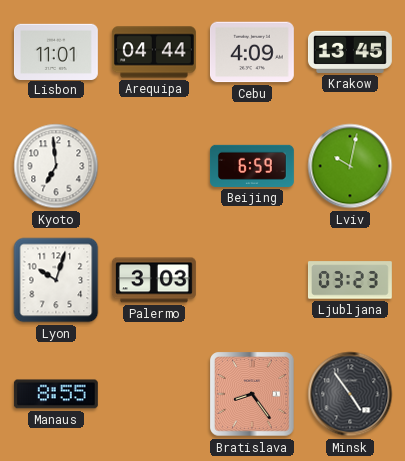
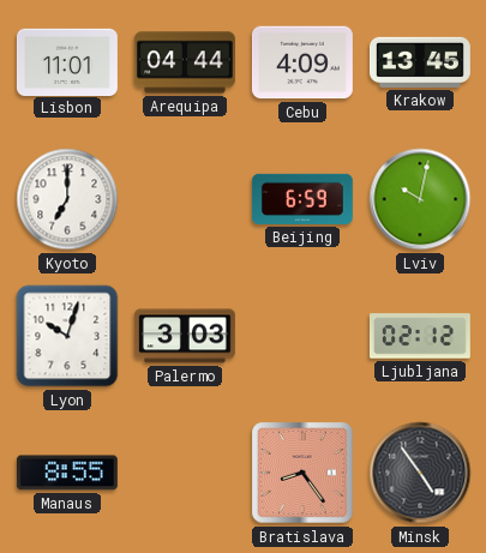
Kyoto: 6:59 -> 7:00
Ljubljana: 03:23 -> 02:12
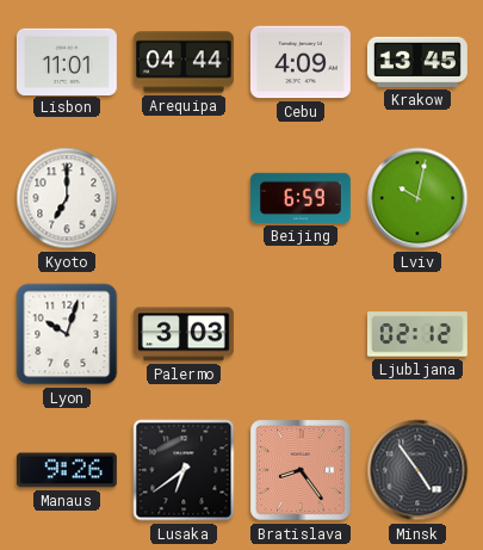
Manaus: 8:55 -> 9:26
Lusaka: none -> 6:39
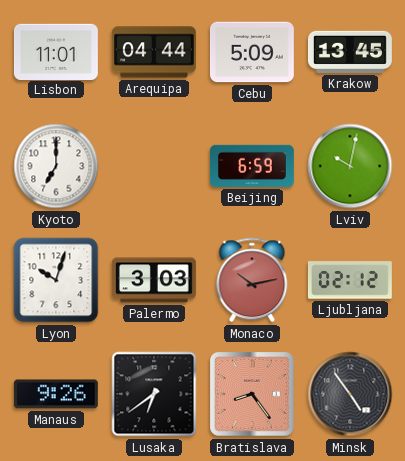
Cebu: 4:09 -> 5:09
Monaco: none -> 10:13
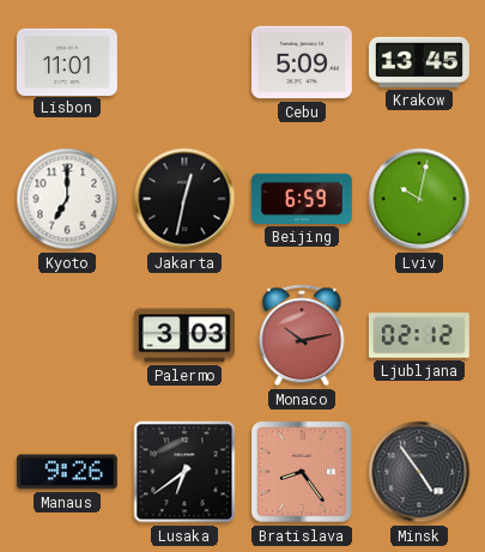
Arequipa: 04:44 -> none
Jakarta: none -> 12:32
Lyon: 10:03 -> none
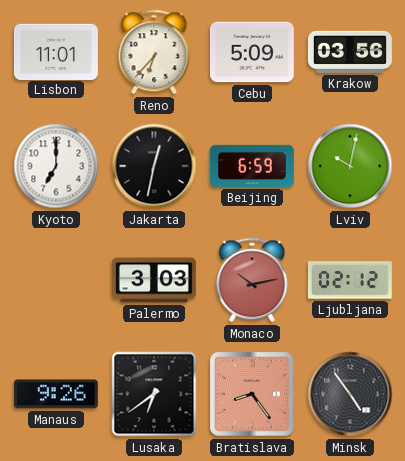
Reno: none -> 6:37
Krakow: 13:45 -> 03:56
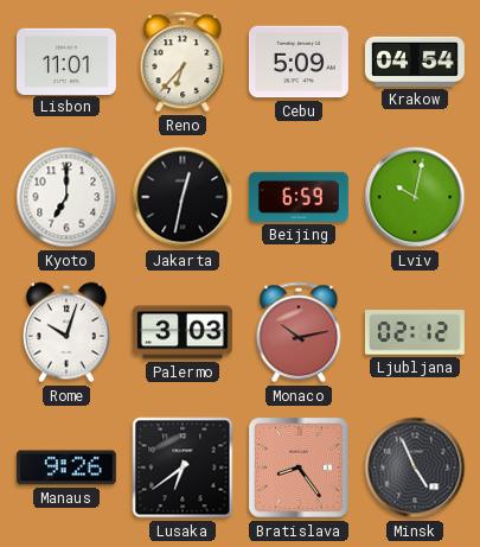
Krakow: 03:56 -> 04:54
Rome: none -> 10:03
Minsk: 4:54 -> 4:56
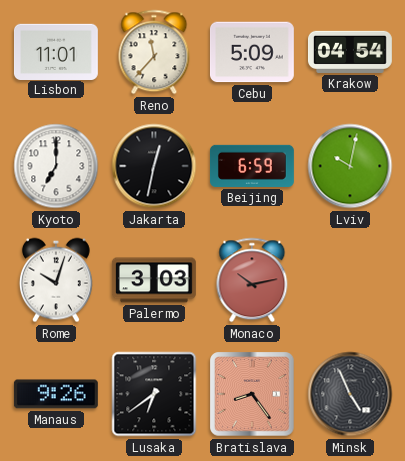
Reno: 6:37 -> 11:37
Ljubljana: 02:12 -> none
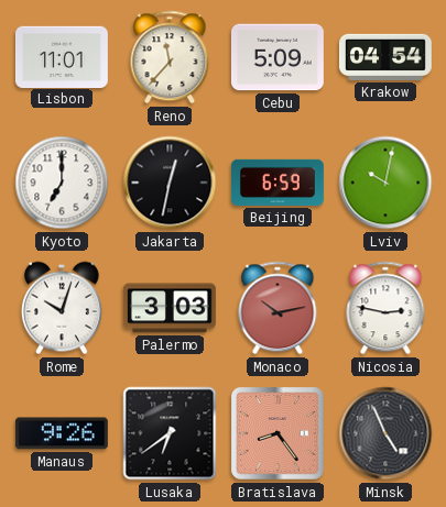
Nicosia: none -> 2:47
